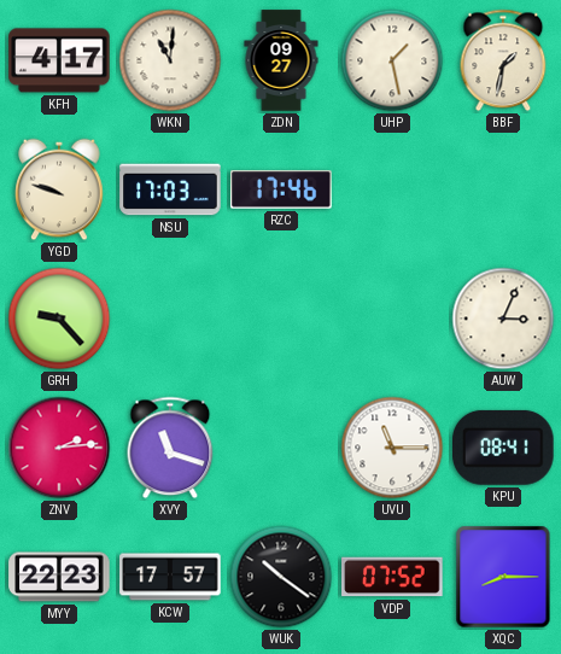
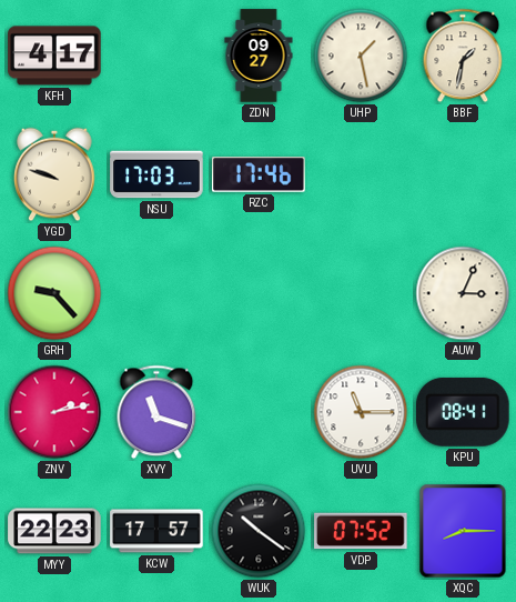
WKN: 11:01 -> none
ZNV: 2:14 -> 2:13
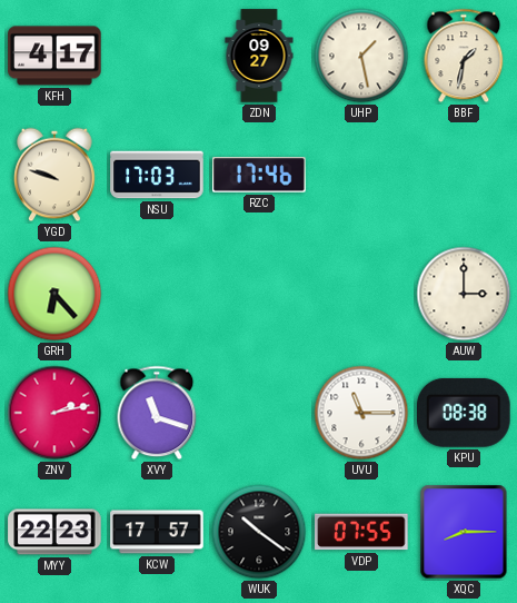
GRH: 9:23 -> 6:23
AUW: 3:04 -> 3:00
KPU: 08:41 -> 08:38
VDP: 07:52 -> 07:55
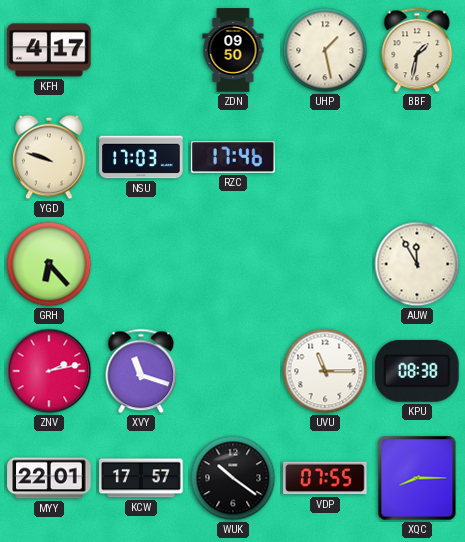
ZDN: 09:27 -> 09:50
AUW: 3:00 -> 11:55
MYY: 22:23 -> 22:01
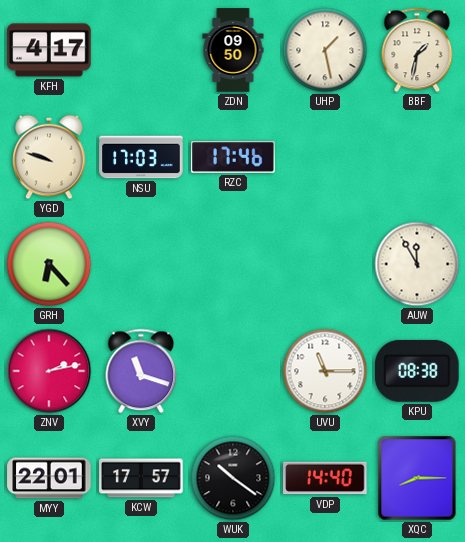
VDP: 07:55 -> 14:40
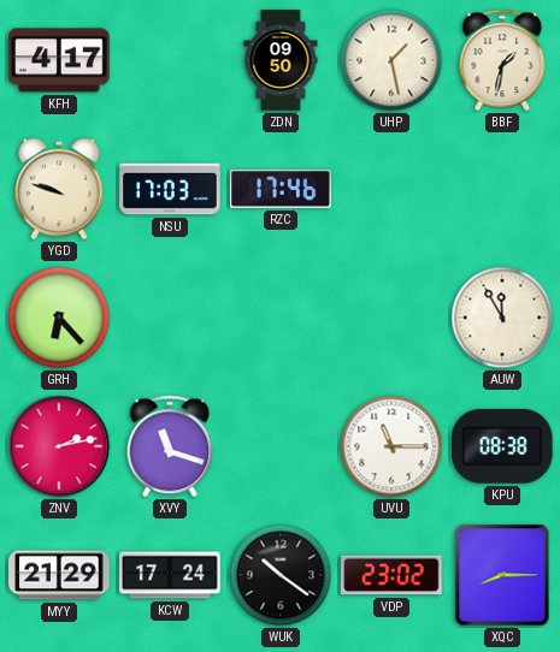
MYY: 22:01 -> 21:29
KCW: 17:57 -> 17:24
VDP: 14:40 -> 23:02
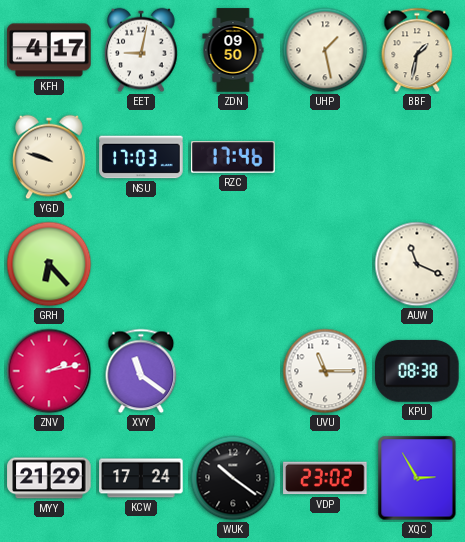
EET: none -> 9:02
AUW: 11:55 -> 11:19
XVY: 11:18 -> 11:21
XQC: 8:15 -> 2:55
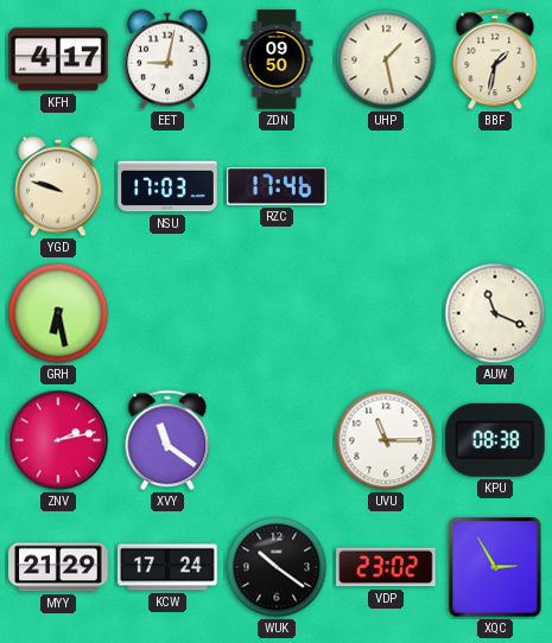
GRH: 6:23 -> 6:28
